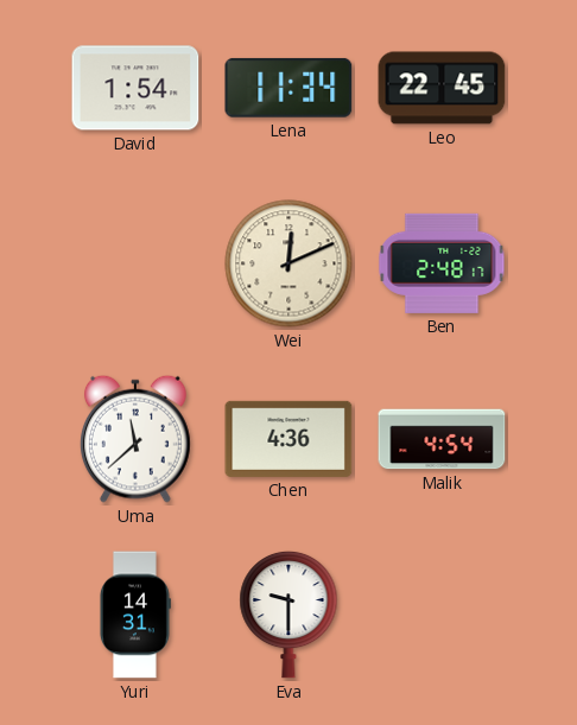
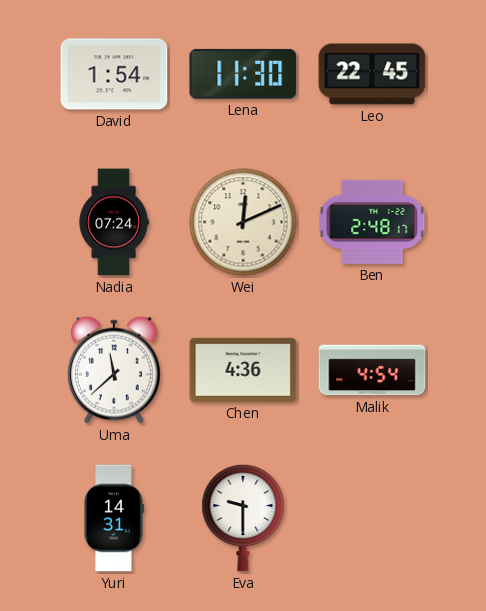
Lena: 11:34 -> 11:30
Nadia: none -> 07:24
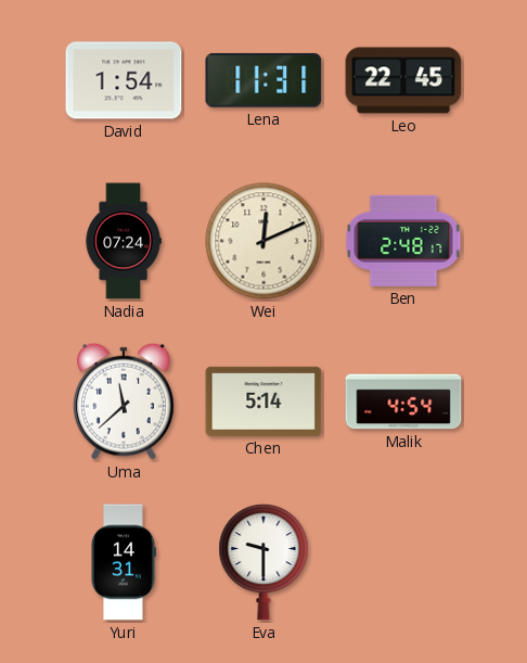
Lena: 11:30 -> 11:31
Chen: 4:36 -> 5:14
